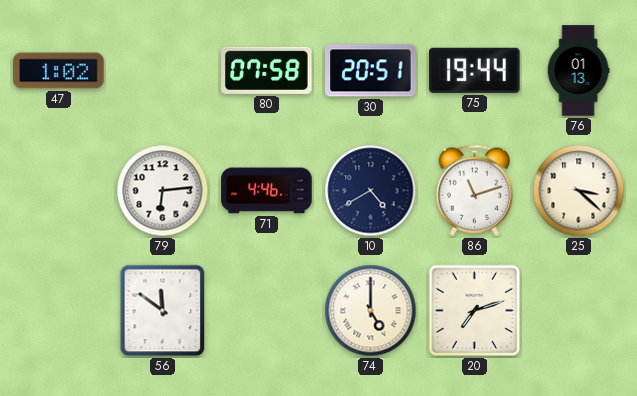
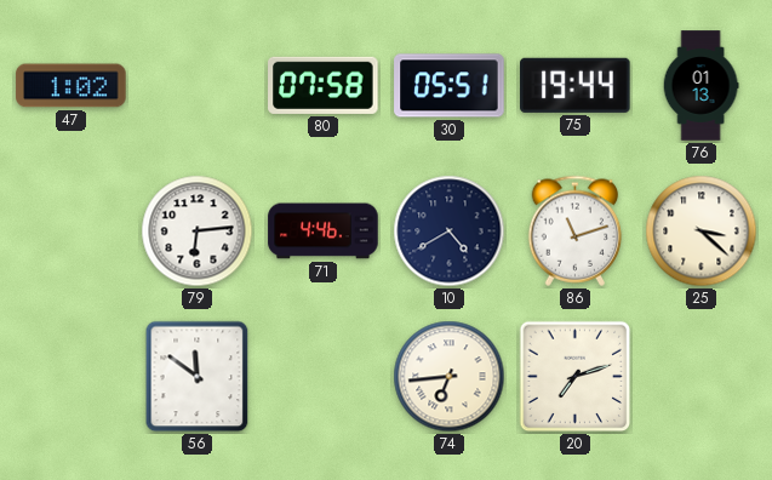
30: 20:51 -> 05:51
74: 5:00 -> 6:44
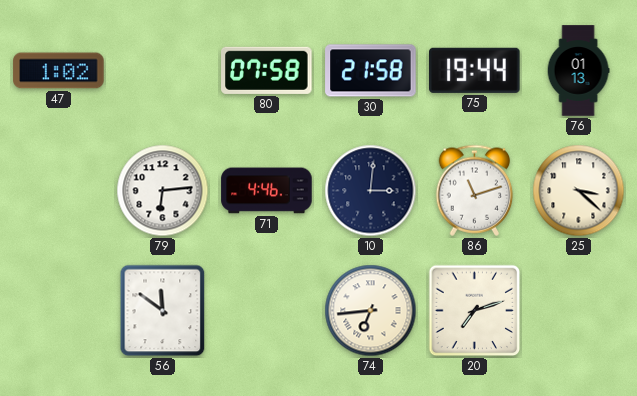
30: 05:51 -> 21:58
10: 4:40 -> 3:01
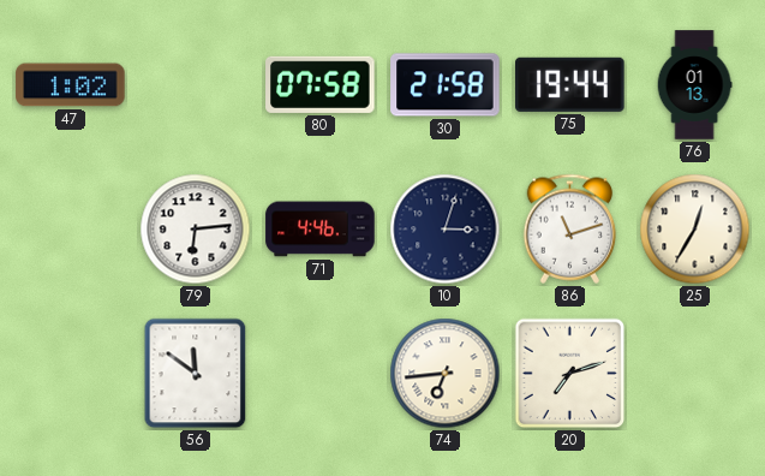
10: 3:01 -> 3:03
25: 3:22 -> 12:35
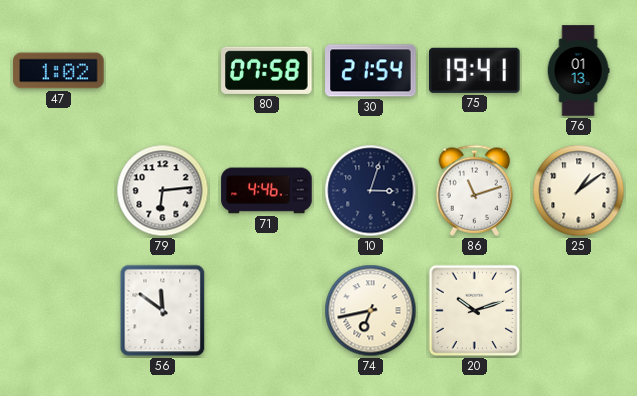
30: 21:58 -> 21:54
75: 19:44 -> 19:41
25: 12:35 -> 1:09
74: 6:44 -> 6:43
20: 7:12 -> 10:12
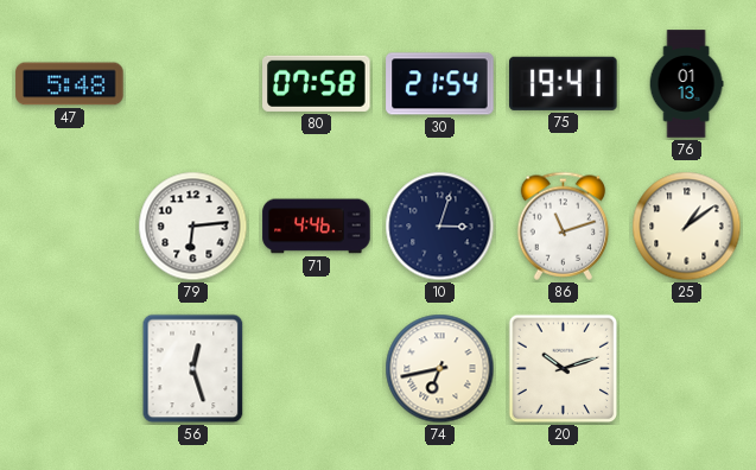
47: 1:02 -> 5:48
56: 11:51 -> 12:27
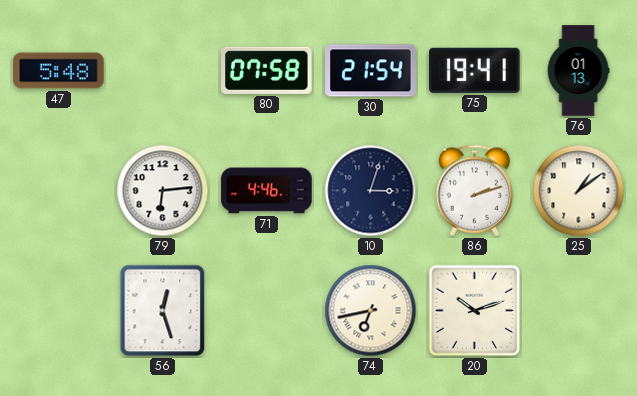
86: 11:12 -> 2:12
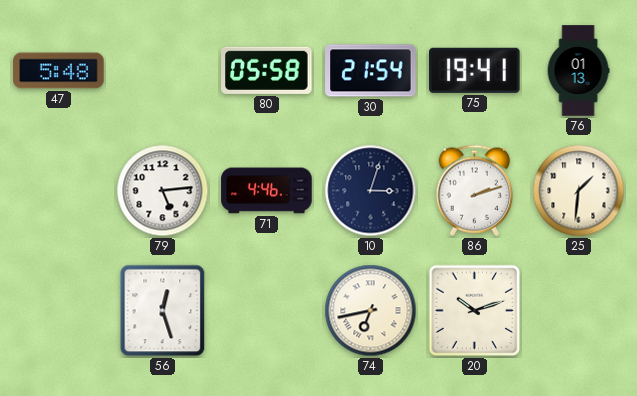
80: 07:58 -> 05:58
79: 6:14 -> 5:14
25: 1:09 -> 1:31
